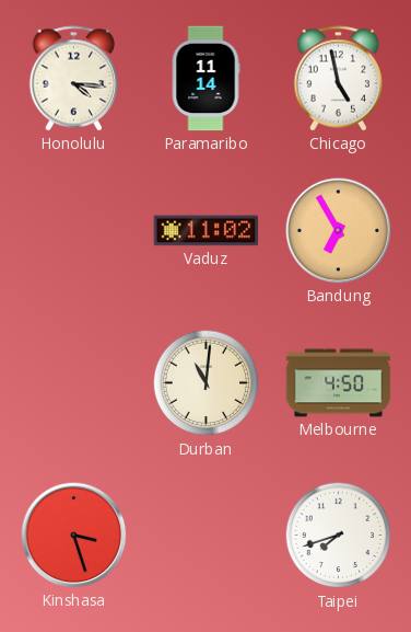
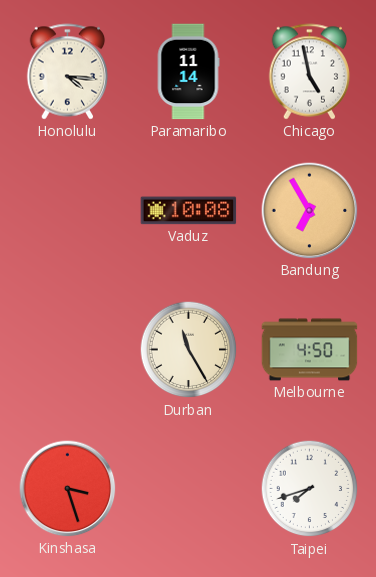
Vaduz: 11:02 -> 10:08
Durban: 11:01 -> 11:25
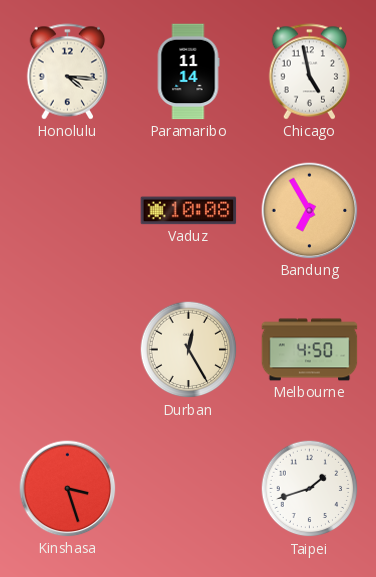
Durban: 11:25 -> 12:25
Taipei: 7:42 -> 1:42
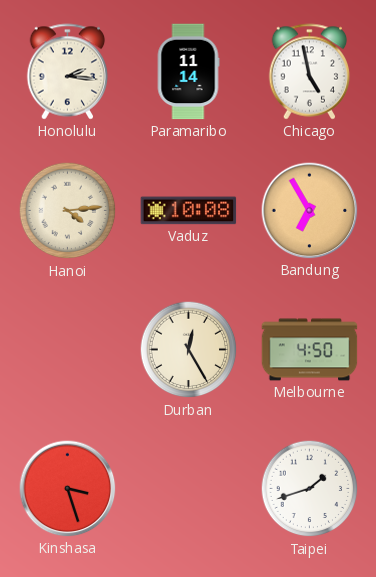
Honolulu: 4:16 -> 2:16
Hanoi: none -> 4:14
